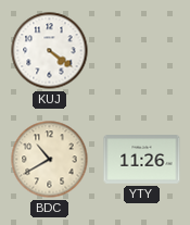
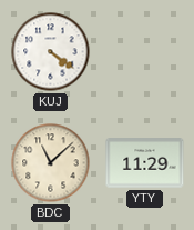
BDC: 10:40 -> 11:08
YTY: 11:26 -> 11:29
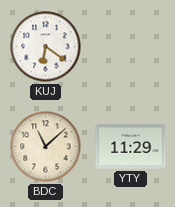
KUJ: 4:21 -> 6:21
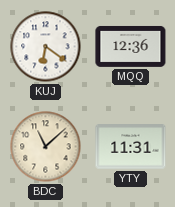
MQQ: none -> 12:36
YTY: 11:29 -> 11:31
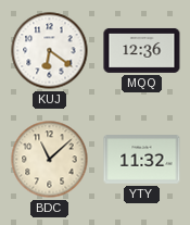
YTY: 11:31 -> 11:32
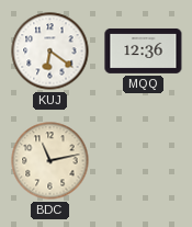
BDC: 11:08 -> 11:13
YTY: 11:32 -> none
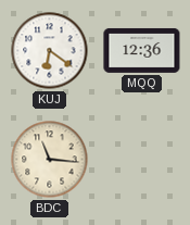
BDC: 11:13 -> 11:16
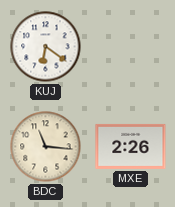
MQQ: 12:36 -> none
MXE: none -> 2:26
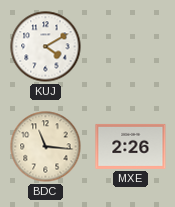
KUJ: 6:21 -> 4:10
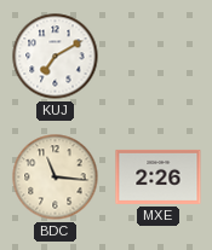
KUJ: 4:10 -> 7:10
